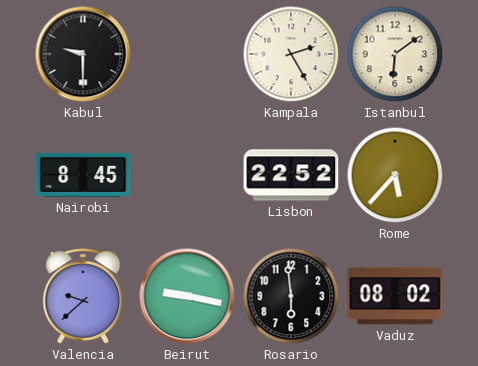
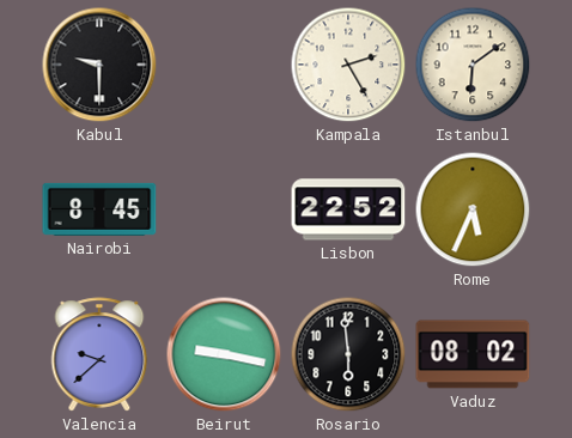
Rome: 5:37 -> 5:34
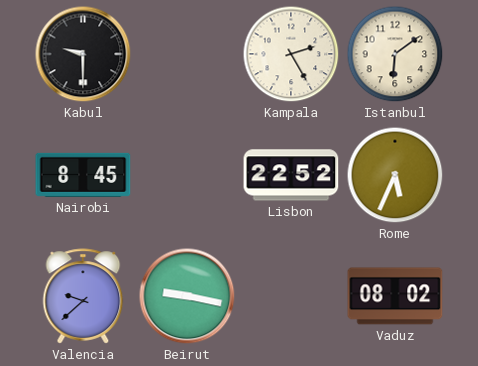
Rosario: 5:59 -> none
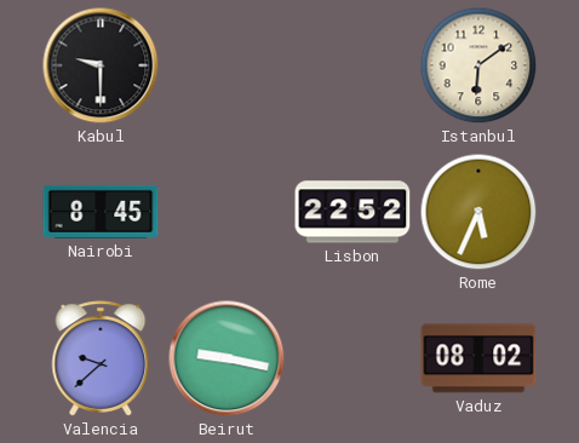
Kampala: 2:25 -> none
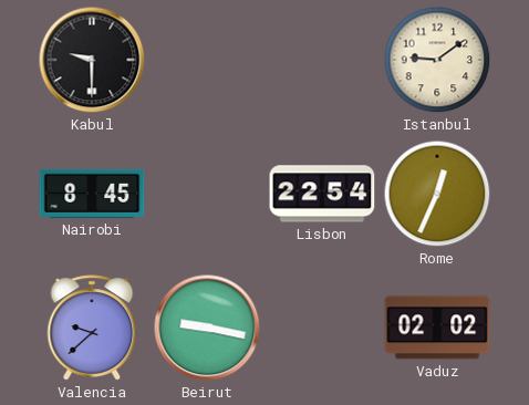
Istanbul: 6:09 -> 9:09
Lisbon: 22:52 -> 22:54
Rome: 5:34 -> 12:34
Vaduz: 08:02 -> 02:02
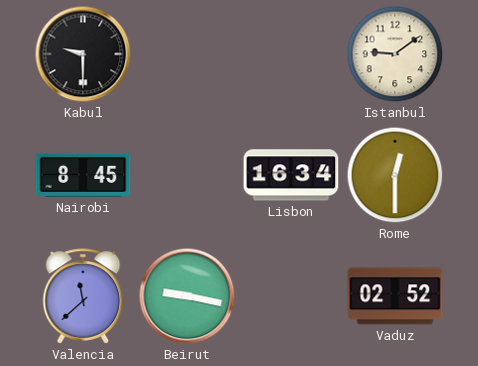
Lisbon: 22:54 -> 16:34
Rome: 12:34 -> 12:30
Valencia: 9:38 -> 11:38
Vaduz: 02:02 -> 02:52
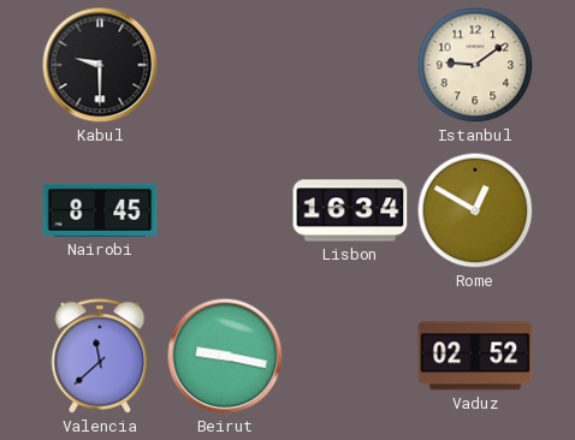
Rome: 12:30 -> 12:50
